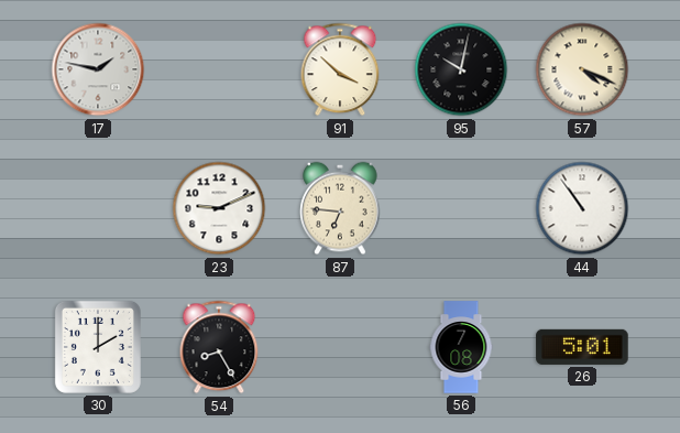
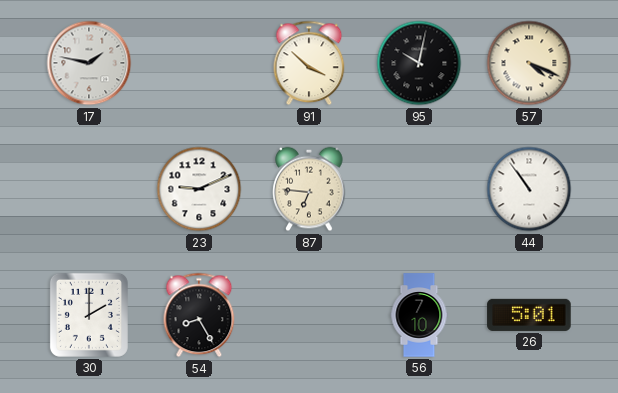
56: 7:08 -> 7:10
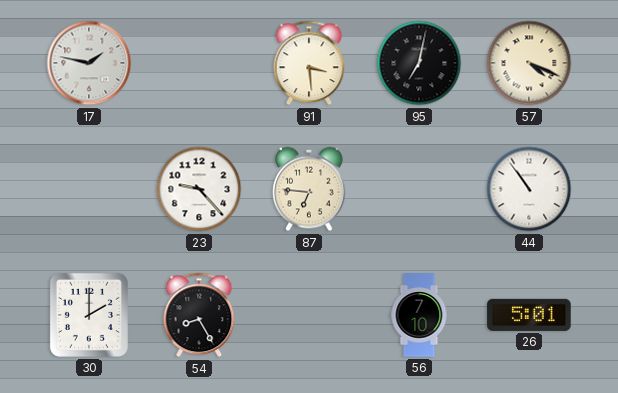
91: 3:52 -> 3:29
95: 10:02 -> 7:02
23: 9:11 -> 9:23
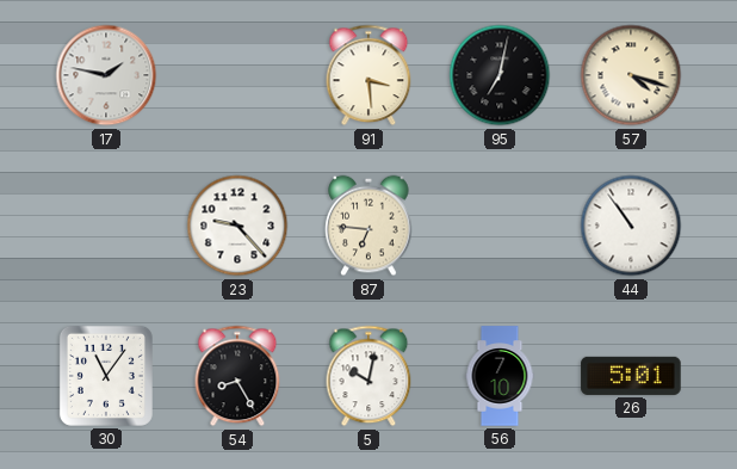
57: 4:19 -> 4:18
30: 2:00 -> 11:06
5: none -> 10:02
